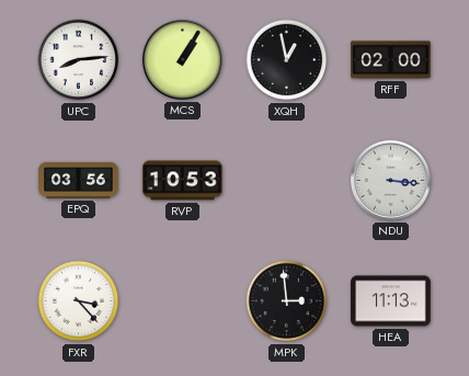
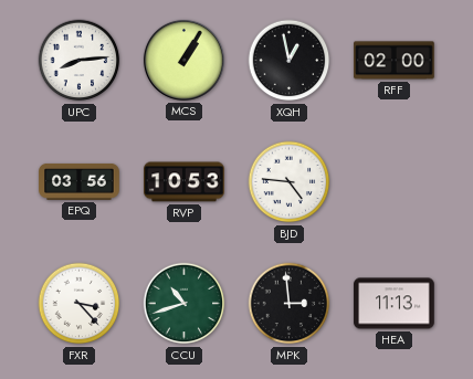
BJD: none -> 4:46
NDU: 3:16 -> none
CCU: none -> 10:42
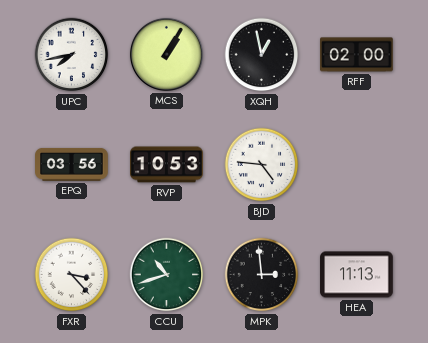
UPC: 8:14 -> 7:43
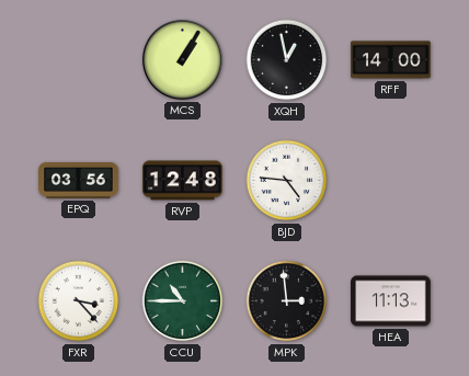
UPC: 7:43 -> none
RFF: 02:00 -> 14:00
RVP: 10:53 -> 12:48
CCU: 10:42 -> 10:45
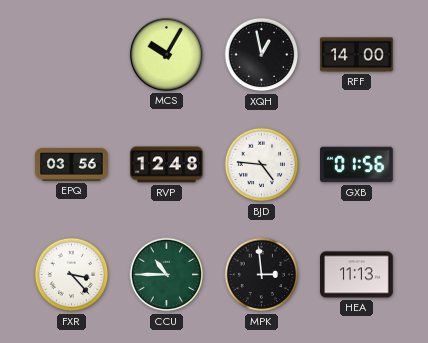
MCS: 1:05 -> 10:05
GXB: none -> 01:56
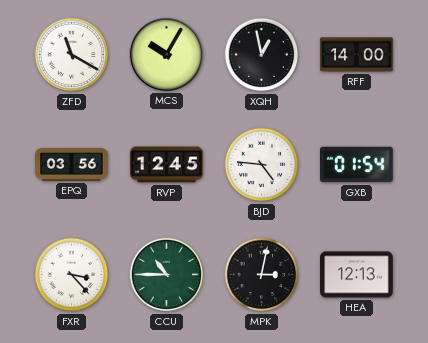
ZFD: none -> 11:20
RVP: 12:48 -> 12:45
GXB: 01:56 -> 01:54
MPK: 2:59 -> 3:02
HEA: 11:13 -> 12:13
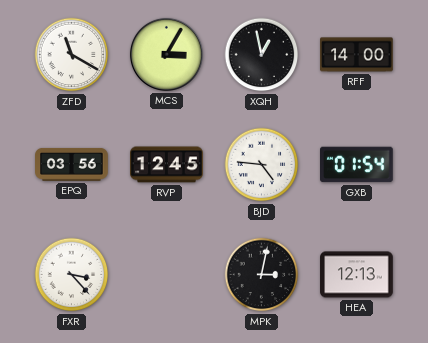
MCS: 10:05 -> 3:05
CCU: 10:45 -> none
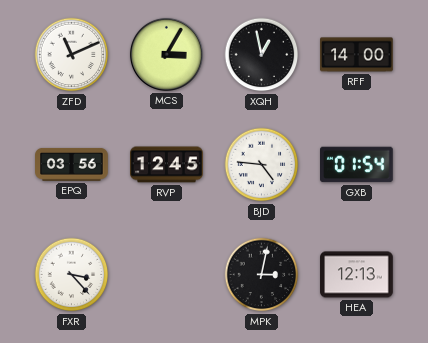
ZFD: 11:20 -> 11:11
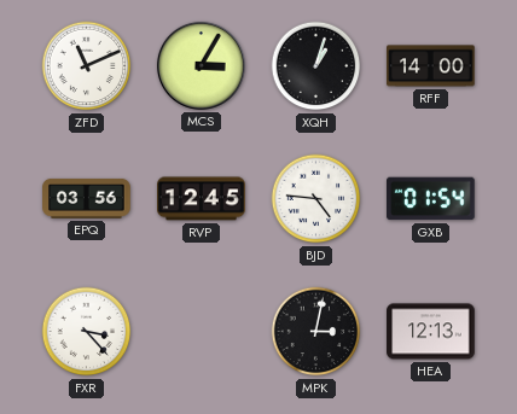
XQH: 12:58 -> 1:03
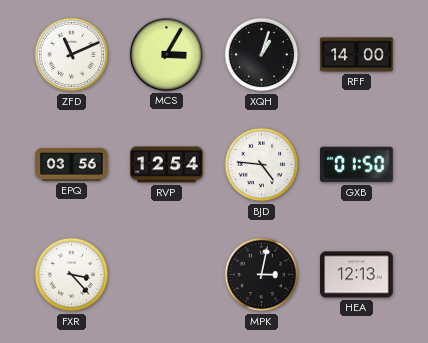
RVP: 12:45 -> 12:54
GXB: 01:54 -> 01:50
